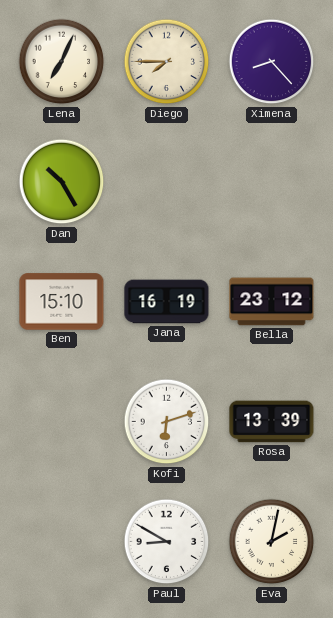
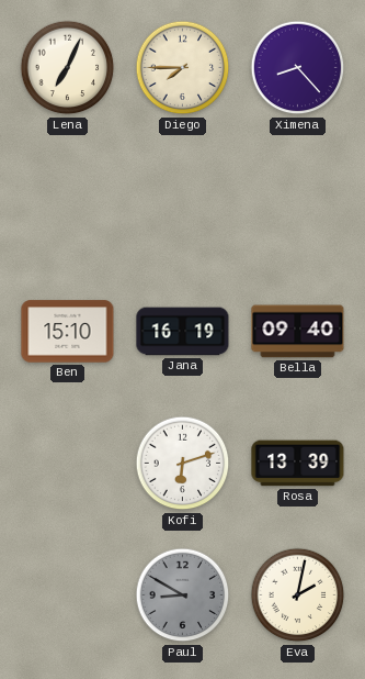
Dan: 10:25 -> none
Bella: 23:12 -> 09:40
Paul dial: white -> grey
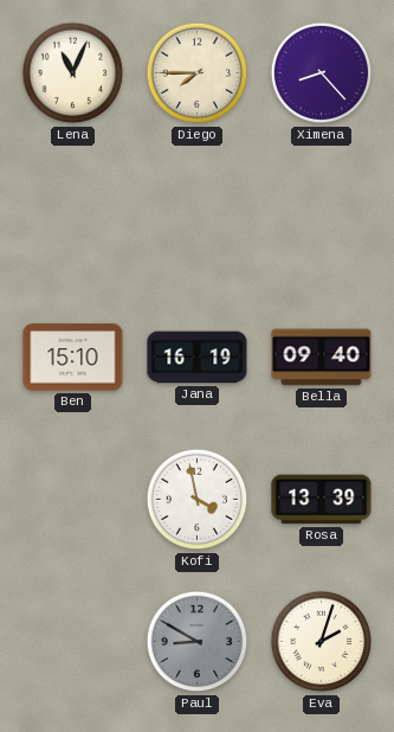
Lena: 7:04 -> 11:04
Kofi: 6:12 -> 3:58
Eva: 2:02 -> 2:03
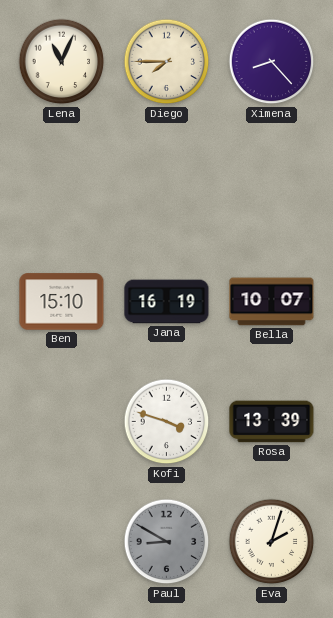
Bella: 09:40 -> 10:07
Kofi: 3:58 -> 3:48
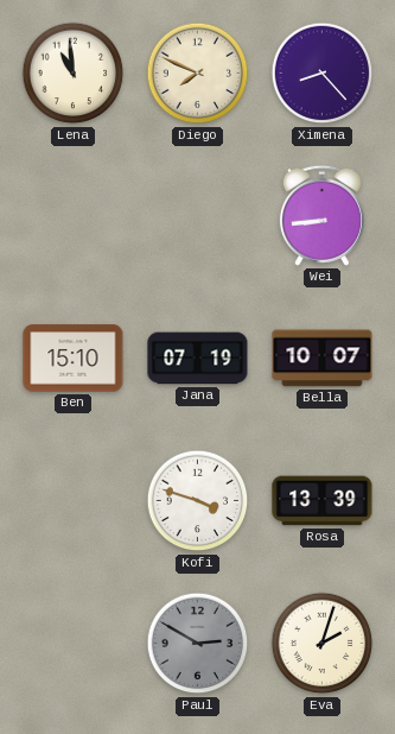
Lena: 11:04 -> 10:59
Diego: 7:45 -> 7:49
Wei: none -> 8:44
Jana: 16:19 -> 07:19
Paul: 8:50 -> 2:50
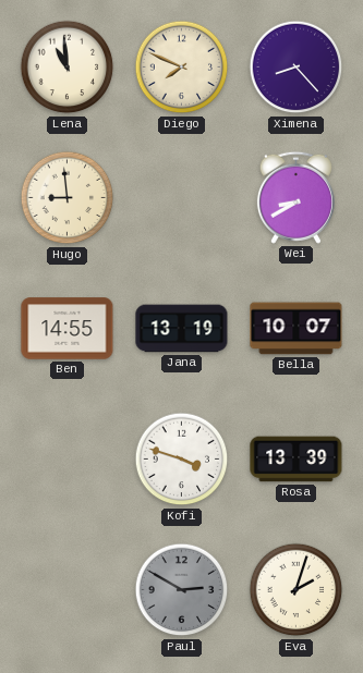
Hugo: none -> 8:59
Wei: 8:44 -> 8:40
Ben: 15:10 -> 14:55
Jana: 07:19 -> 13:19
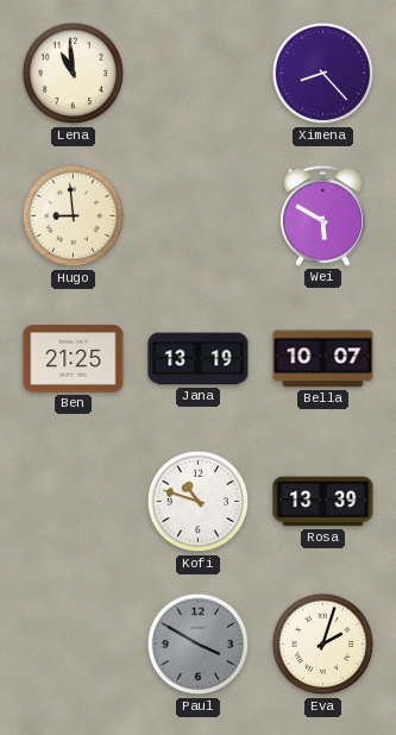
Diego: 7:49 -> none
Wei: 8:40 -> 5:50
Ben: 14:55 -> 21:25
Kofi: 3:48 -> 10:48
Paul: 2:50 -> 3:50
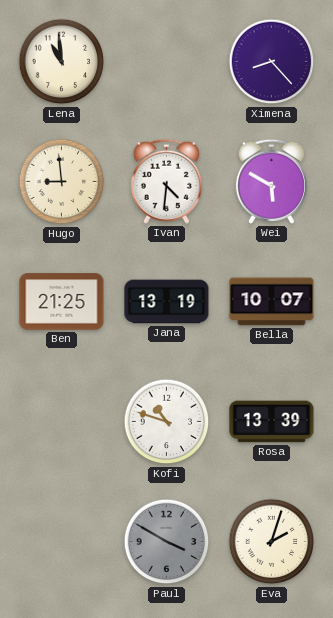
Ivan: none -> 4:31
